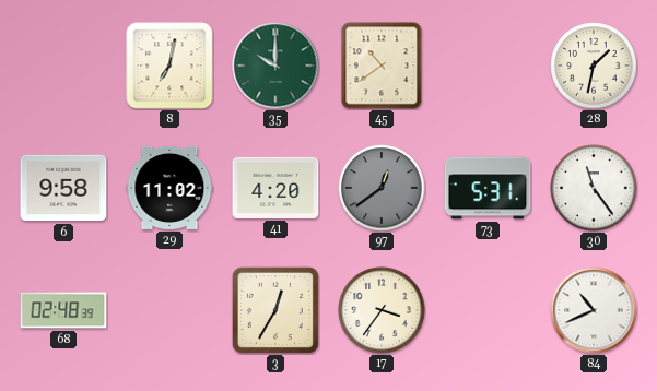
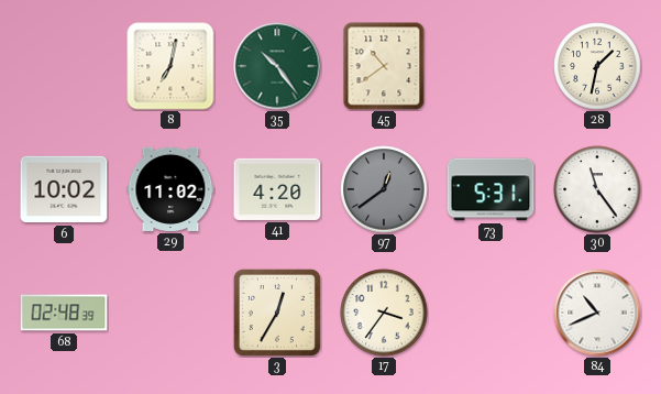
35: 10:00 -> 10:24
6: 9:58 -> 10:02
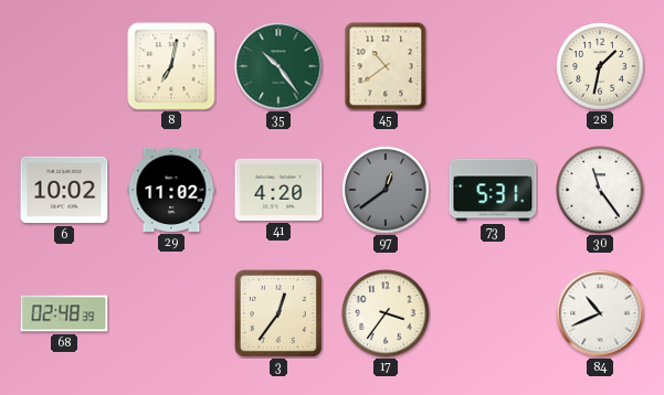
3: 12:35 -> 12:36
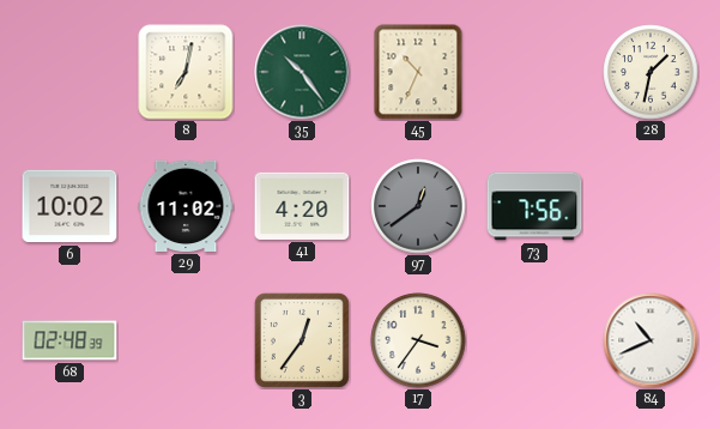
45: 10:39 -> 10:34
73: 5:31 -> 7:56
30: 11:24 -> none
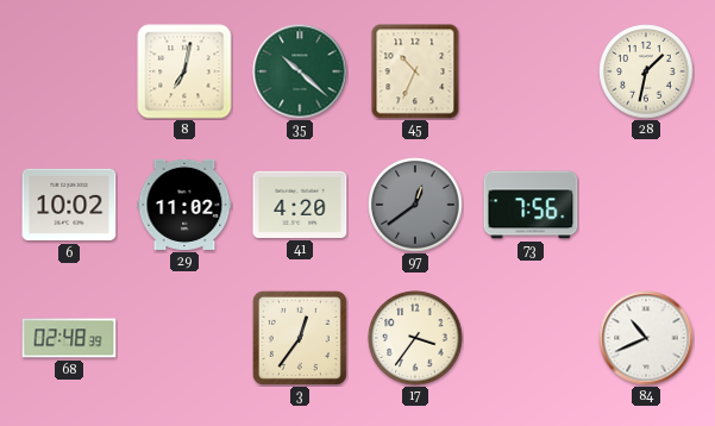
35: 10:24 -> 10:22
